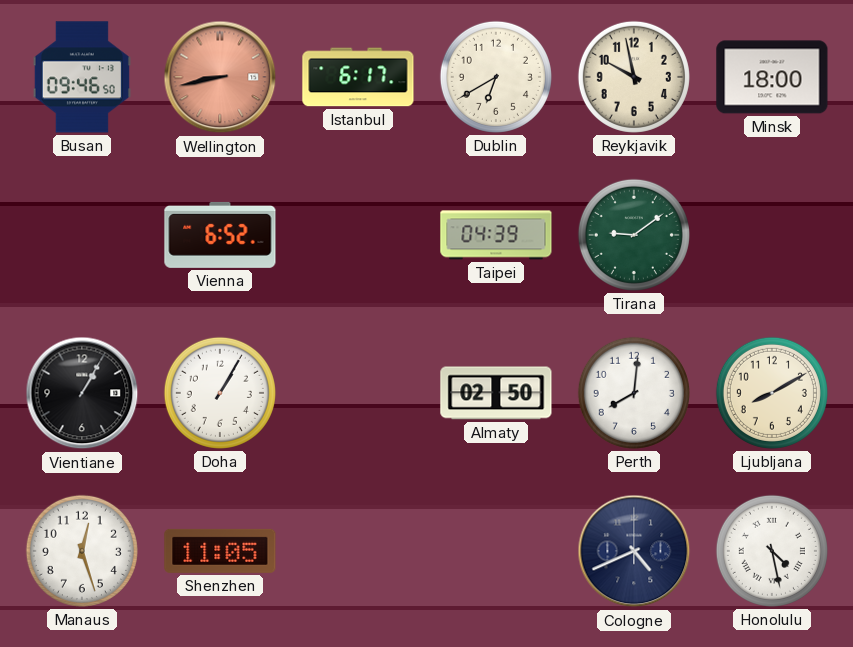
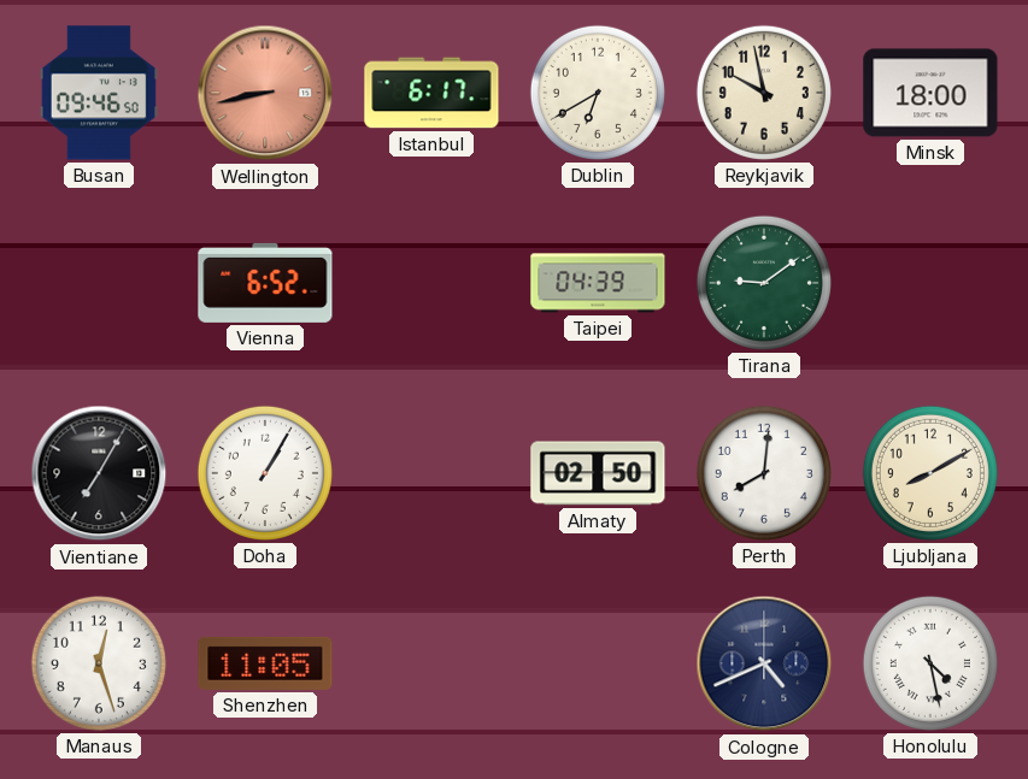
Vientiane: 1:05 -> 7:05
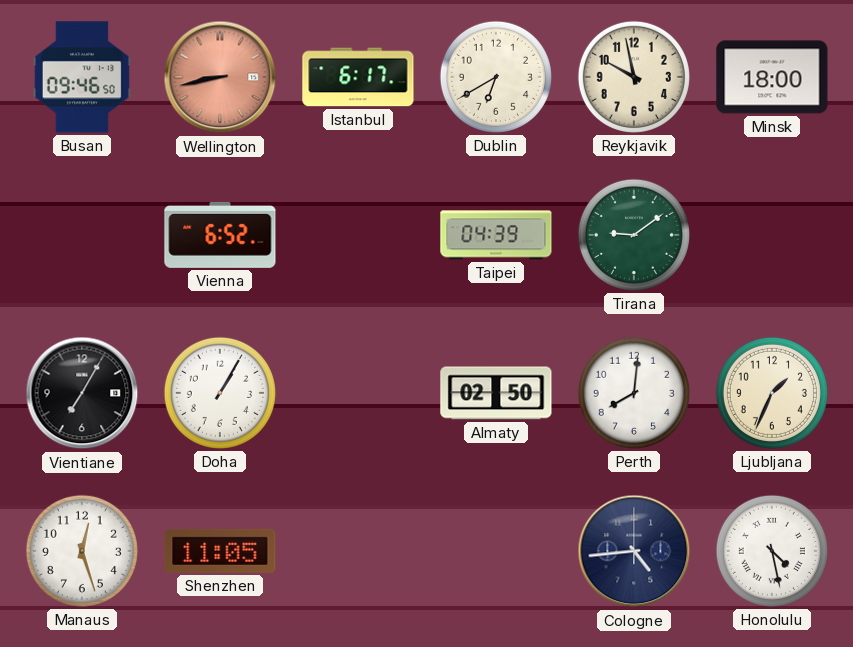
Ljubljana: 8:10 -> 1:34
Cologne: 4:41 -> 4:44
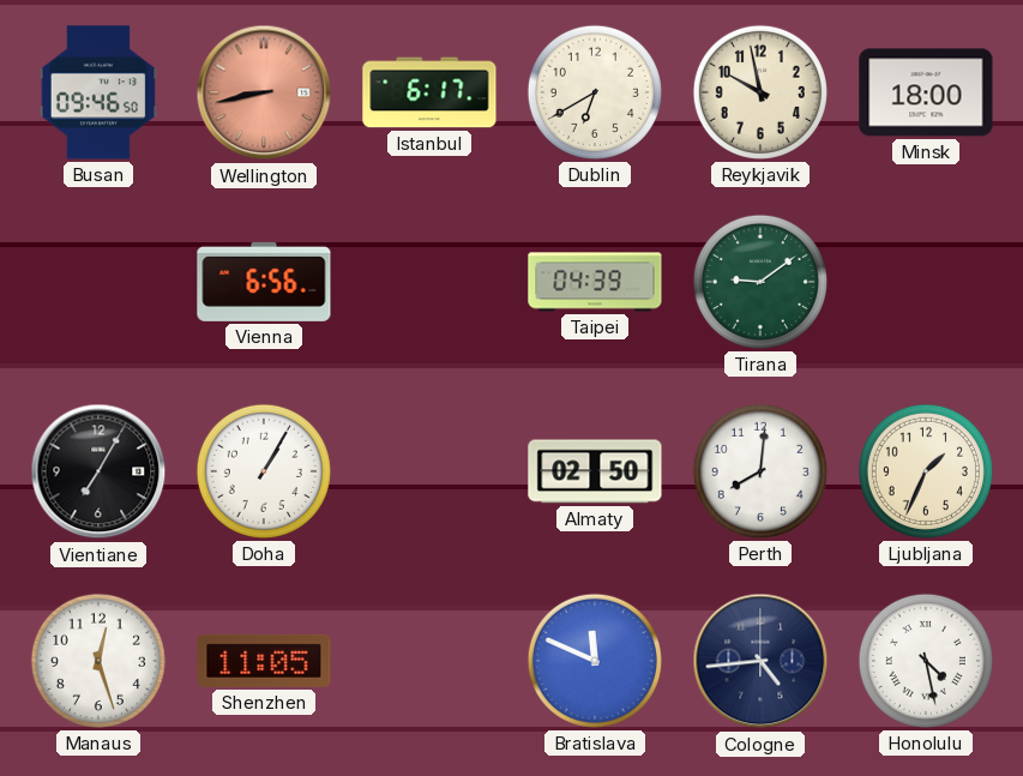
Vienna: 6:52 -> 6:56
Bratislava: none -> 11:49
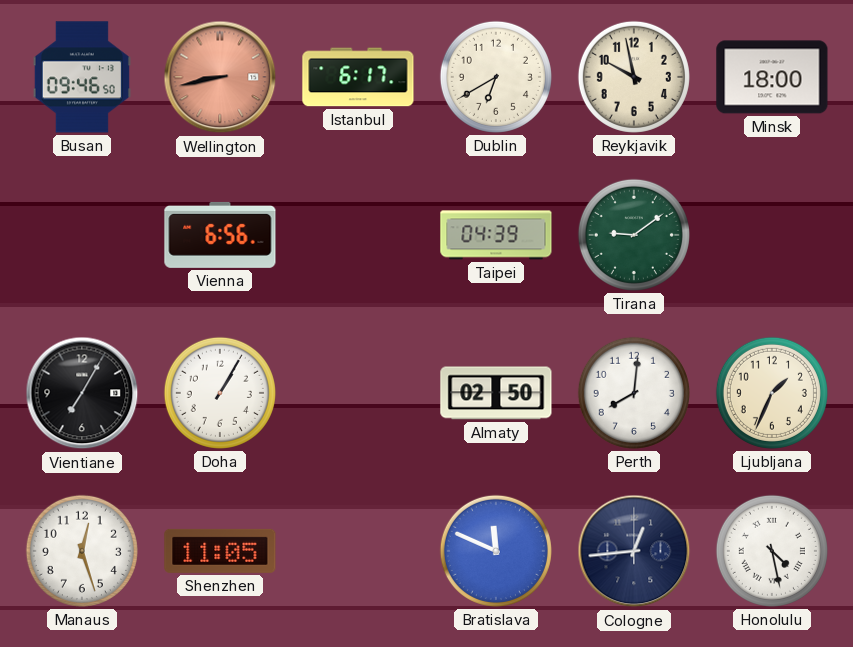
Cologne: 4:44 -> 12:44
